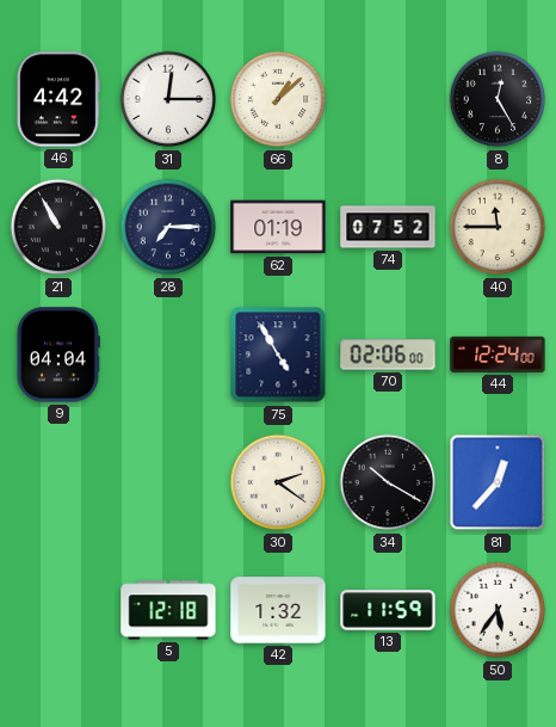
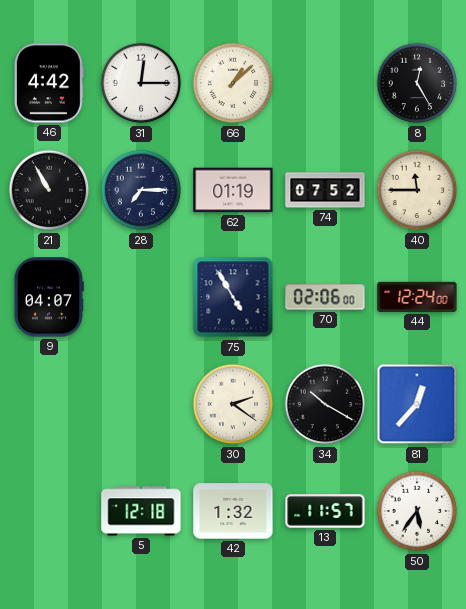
9: 04:04 -> 04:07
13: 11:59 -> 11:57
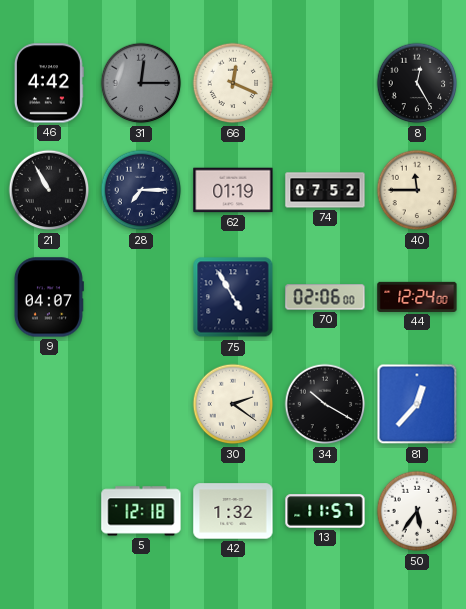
31 dial: white -> grey
66: 1:08 -> 12:19
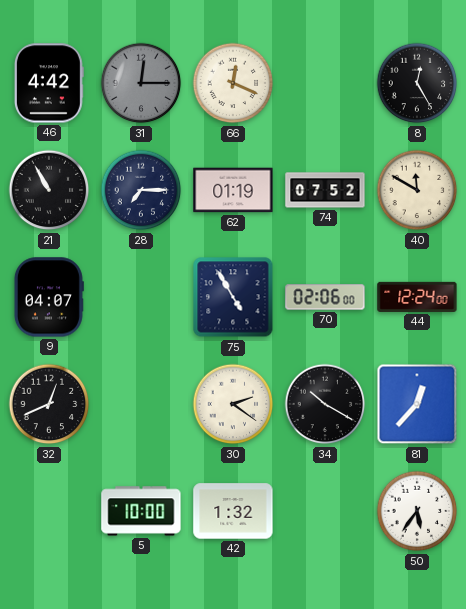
40: 11:45 -> 11:50
32: none -> 12:41
5: 12:18 -> 10:00
13: 11:57 -> none
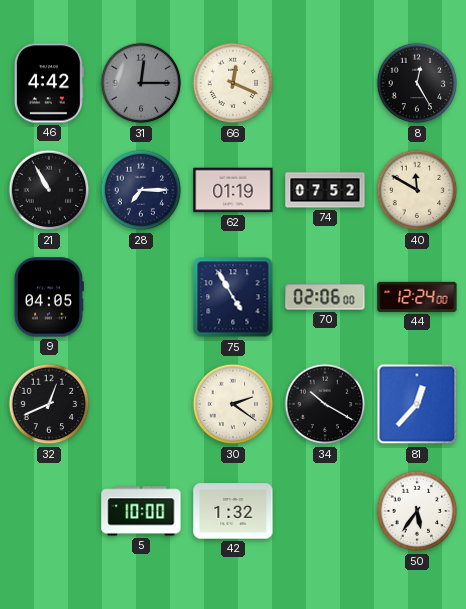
9: 04:07 -> 04:05
